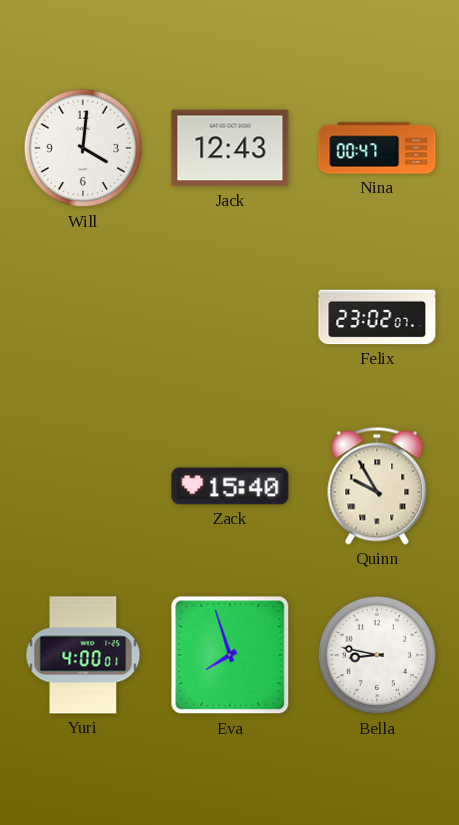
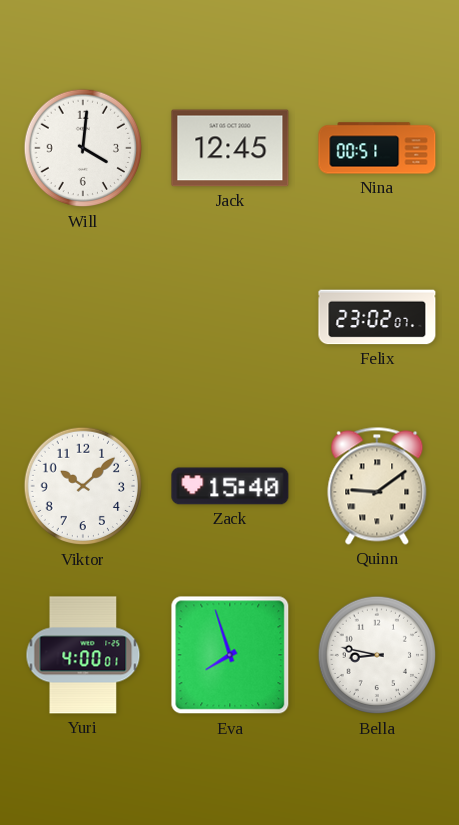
Jack: 12:43 -> 12:45
Nina: 00:47 -> 00:51
Viktor: none -> 10:08
Quinn: 9:55 -> 9:09
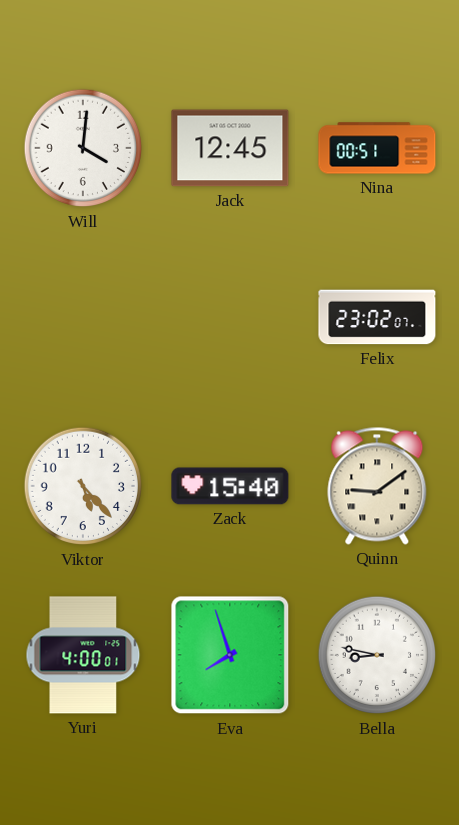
Viktor: 10:08 -> 5:23
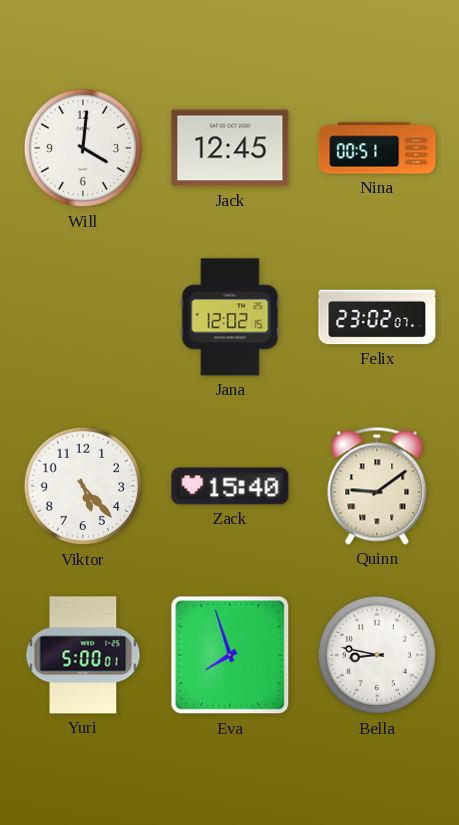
Jana: none -> 12:02
Yuri: 4:00 -> 5:00
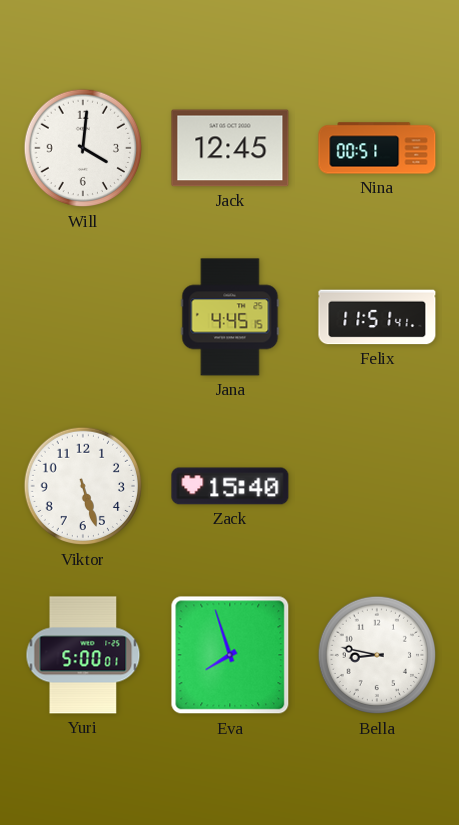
Jana: 12:02 -> 4:45
Felix: 23:02 -> 11:51
Viktor: 5:23 -> 5:27
Quinn: 9:09 -> none
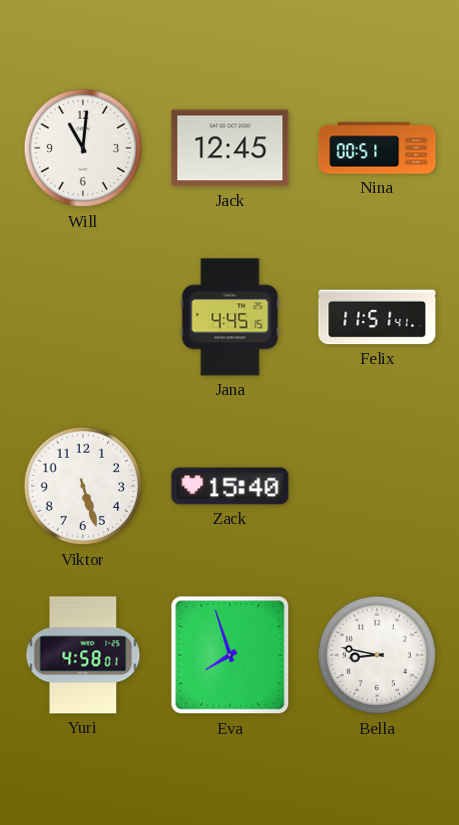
Will: 4:01 -> 11:01
Yuri: 5:00 -> 4:58
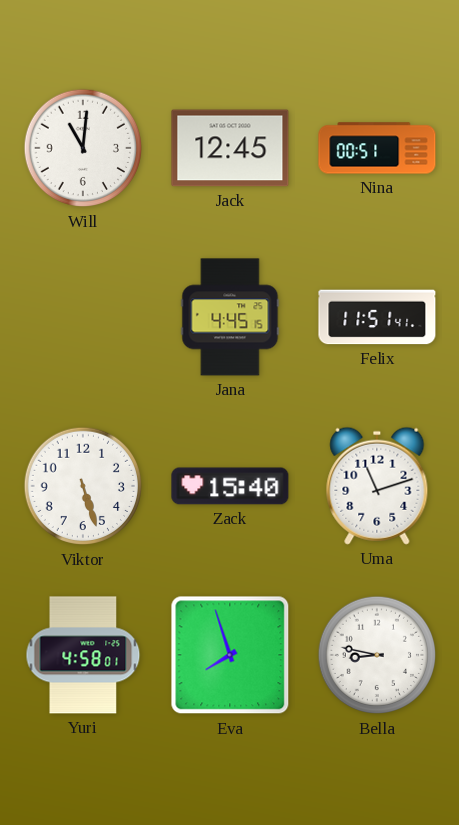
Uma: none -> 11:12
